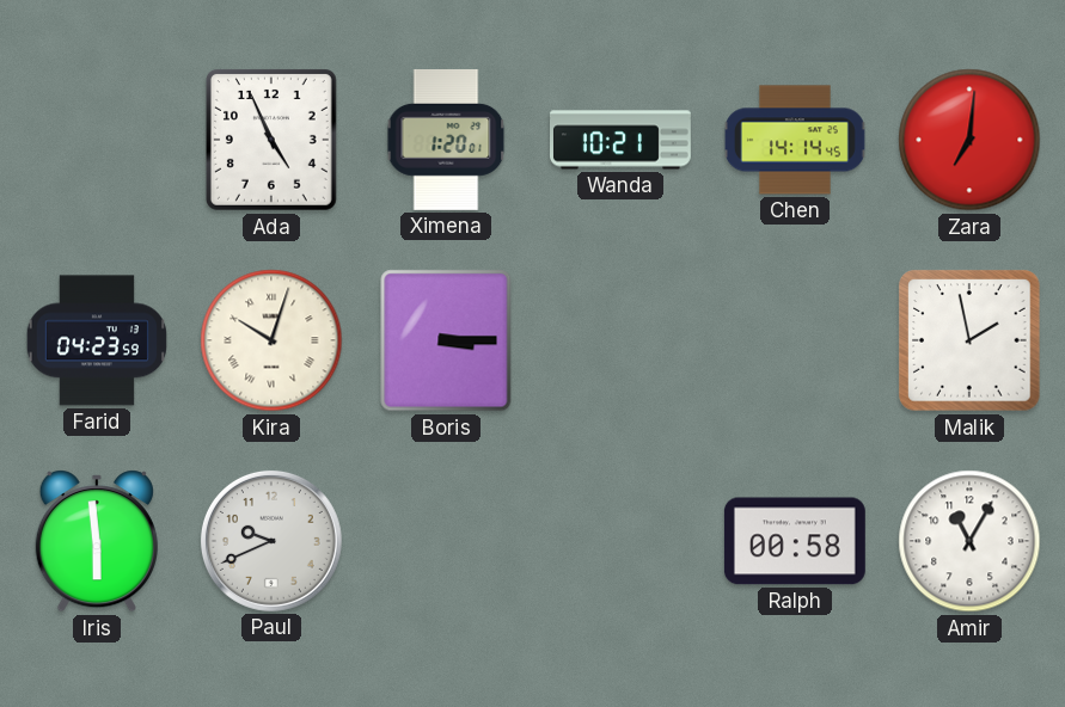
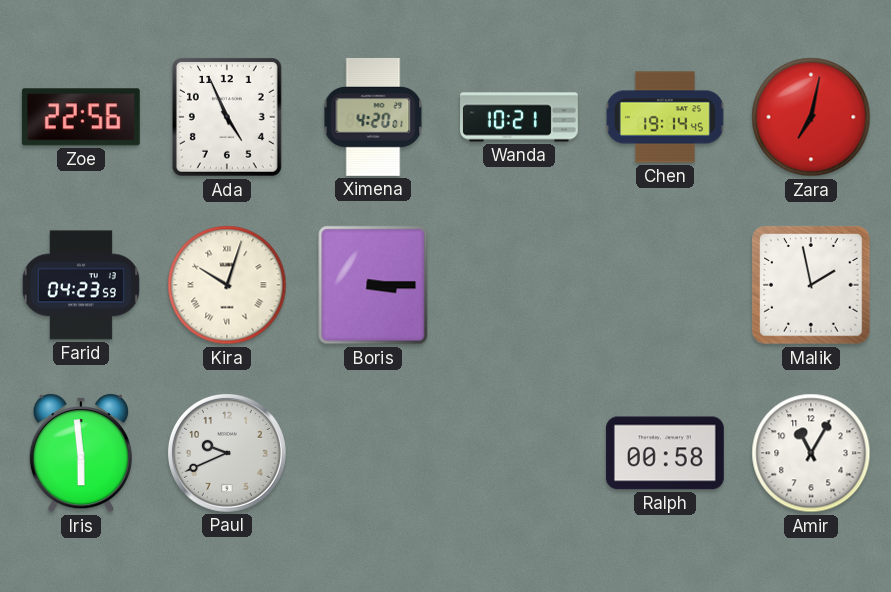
Zoe: none -> 22:56
Ximena: 1:20 -> 4:20
Chen: 14:14 -> 19:14
Zara: 7:01 -> 7:02
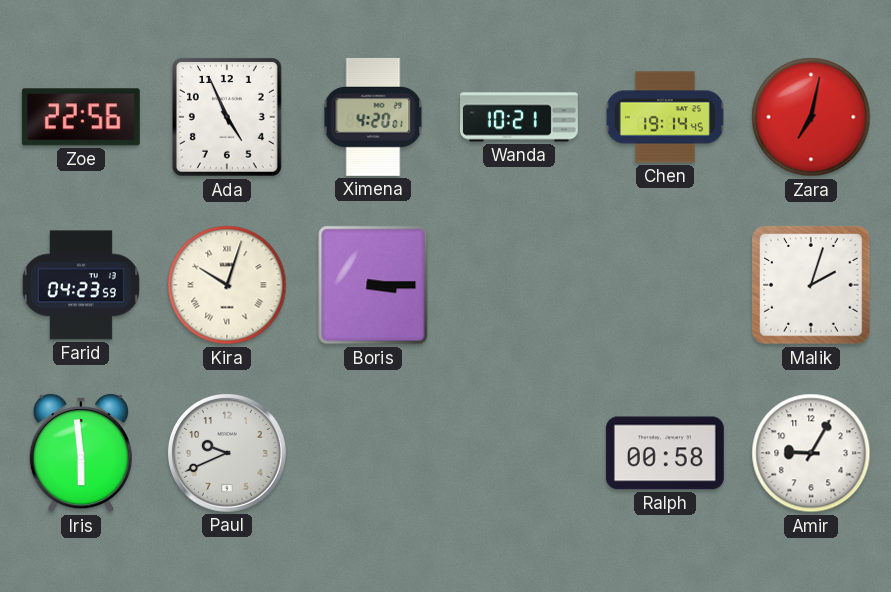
Malik: 1:58 -> 2:03
Amir: 11:05 -> 9:05
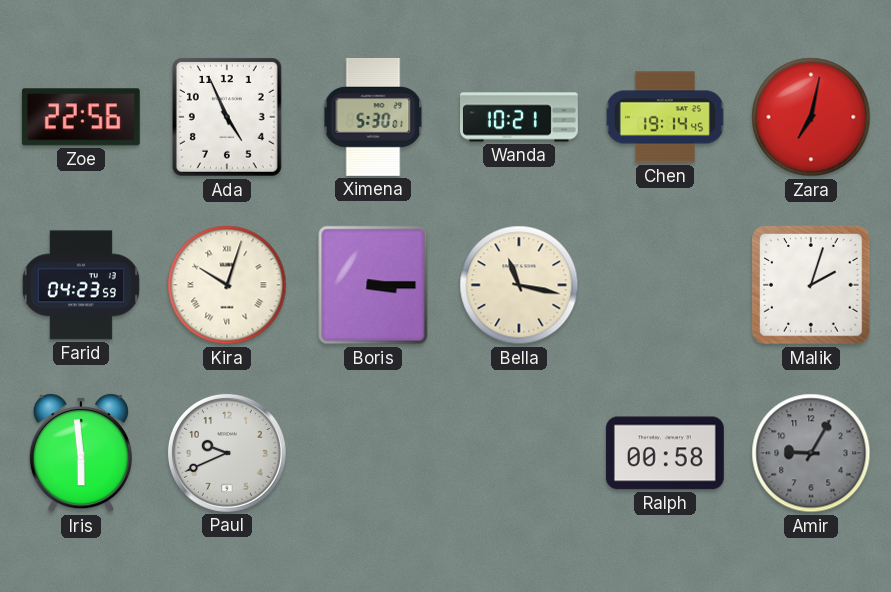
Ximena: 4:20 -> 5:30
Bella: none -> 11:17
Amir dial: white -> grey
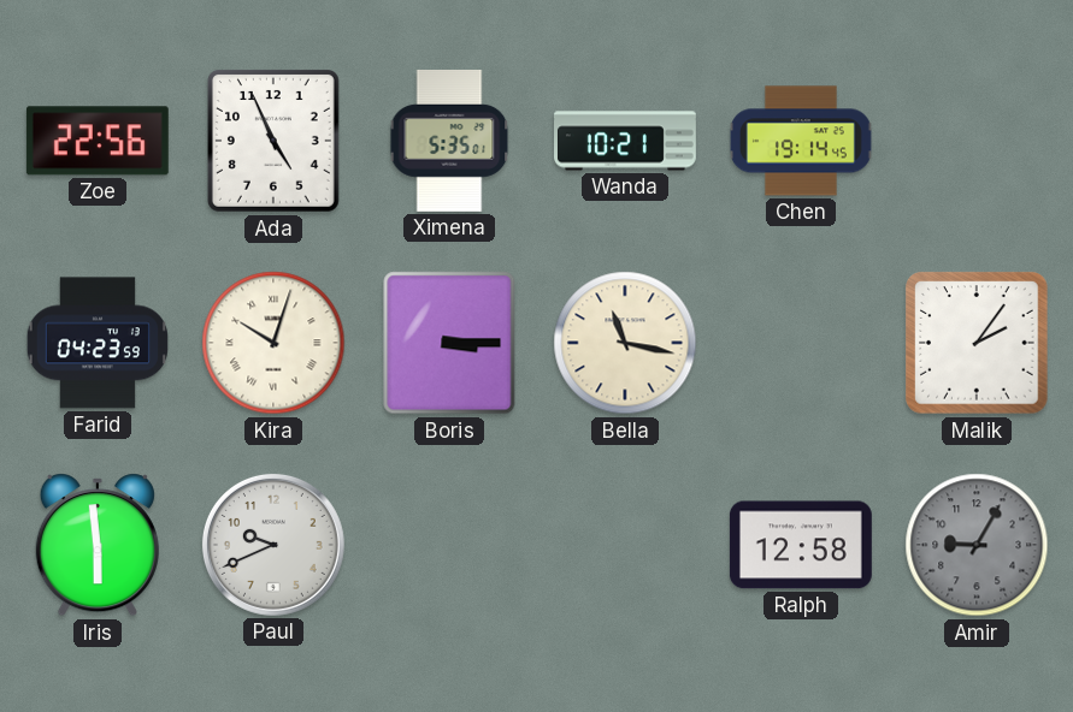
Ximena: 5:30 -> 5:35
Zara: 7:02 -> none
Malik: 2:03 -> 2:06
Ralph: 00:58 -> 12:58
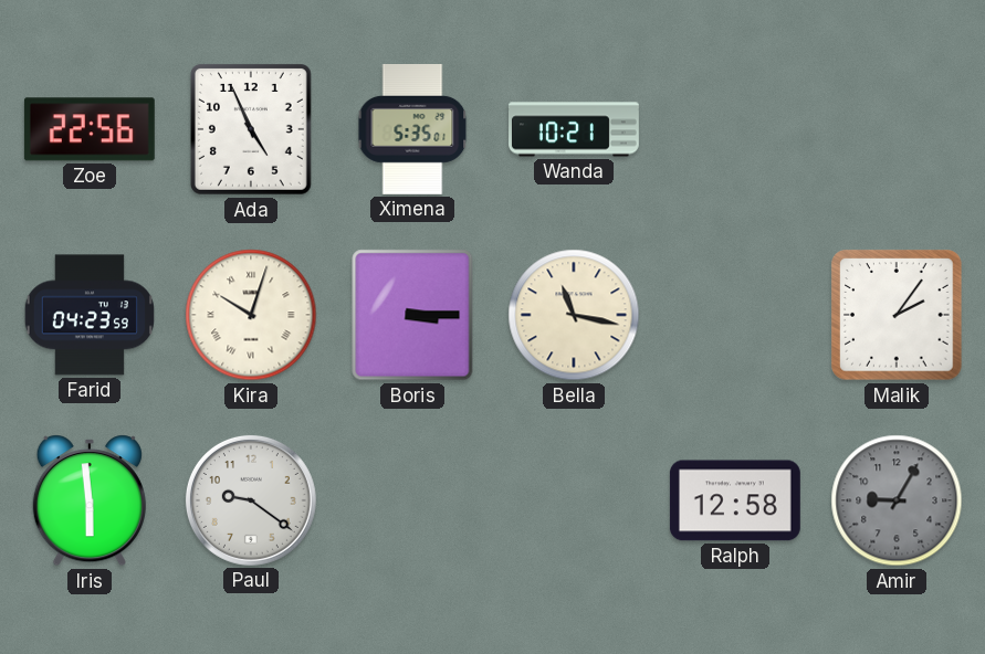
Chen: 19:14 -> none
Paul: 9:41 -> 9:21
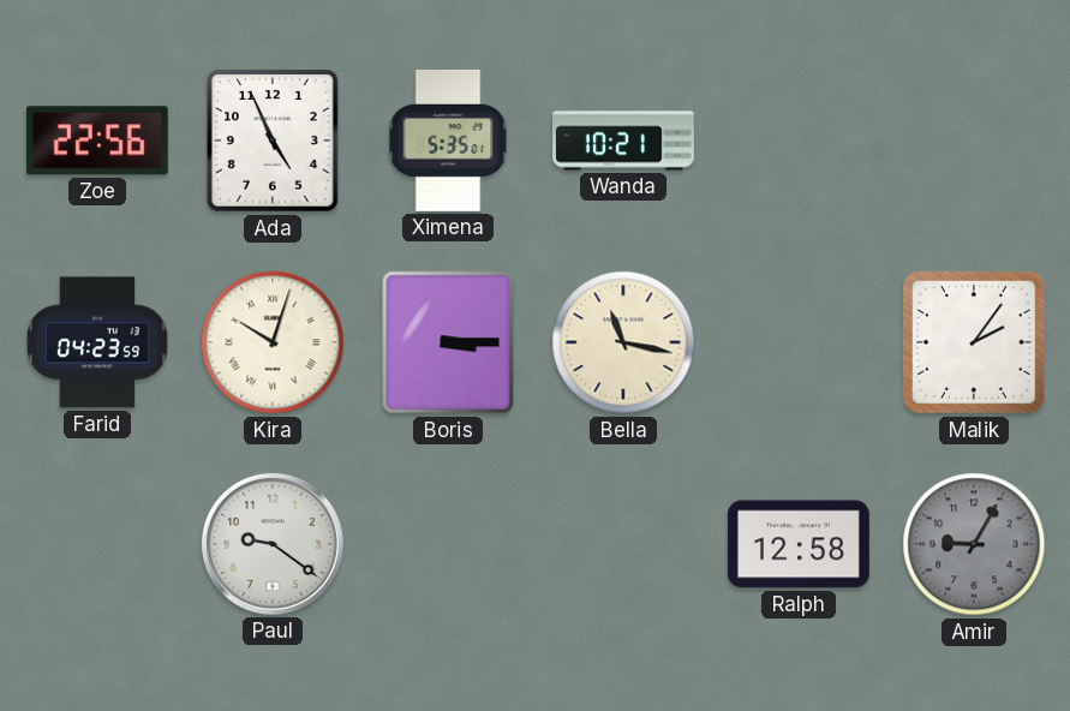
Iris: 5:59 -> none
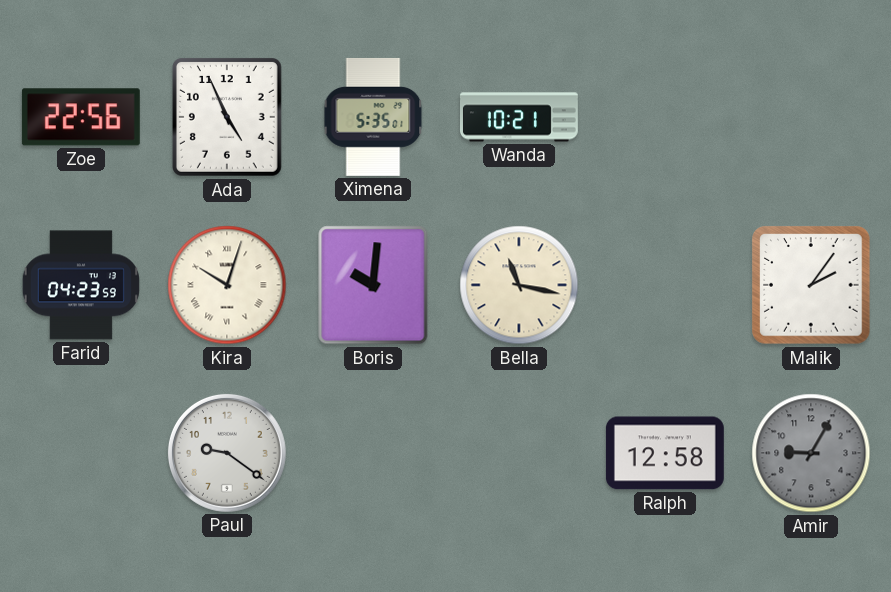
Boris: 3:15 -> 10:01
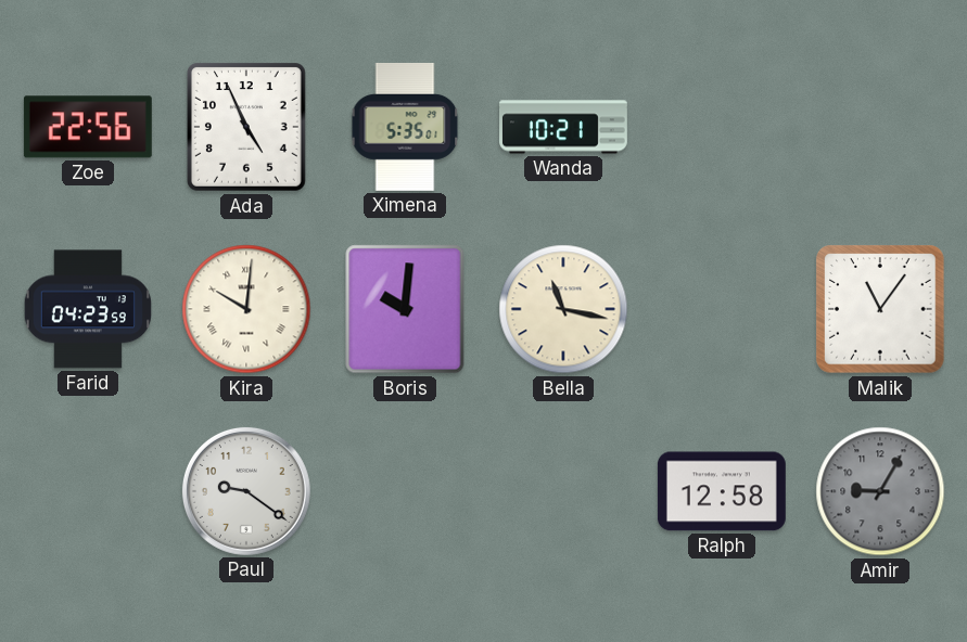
Kira: 10:03 -> 10:01
Malik: 2:06 -> 11:06
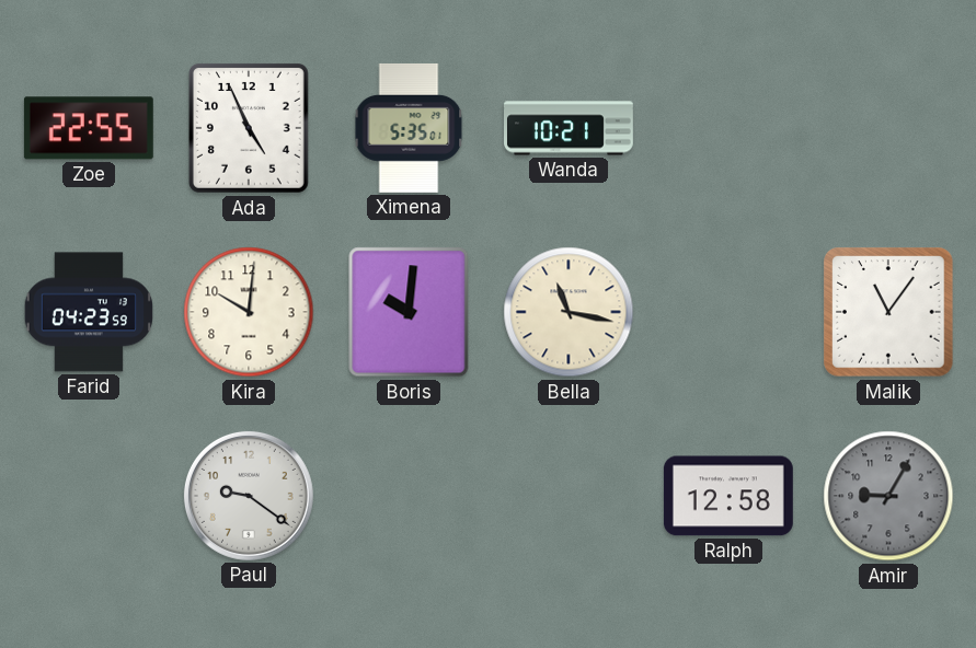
Zoe: 22:56 -> 22:55
Kira numerals: Roman -> Arabic
